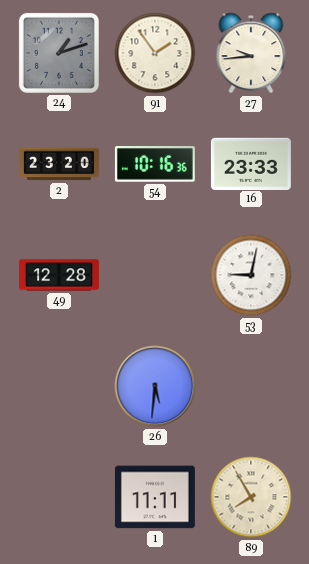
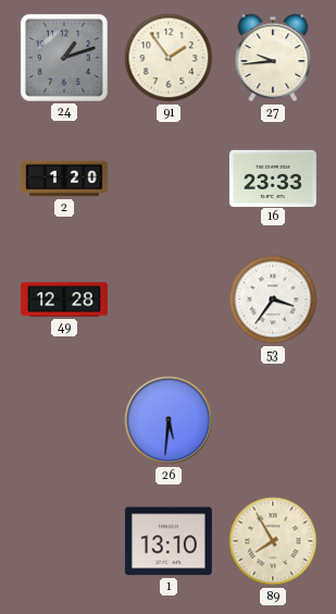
2: 23:20 -> 1:20
54: 10:16 -> none
53: 9:02 -> 3:36
1: 11:11 -> 13:10
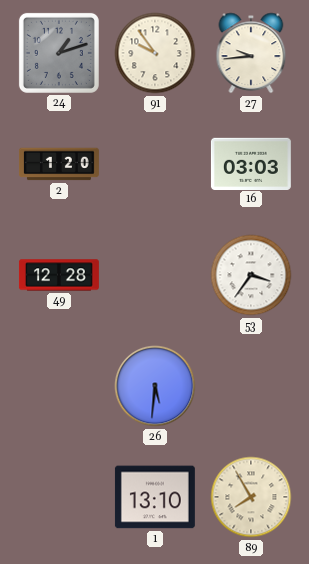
91: 1:54 -> 9:54
16: 23:33 -> 03:03
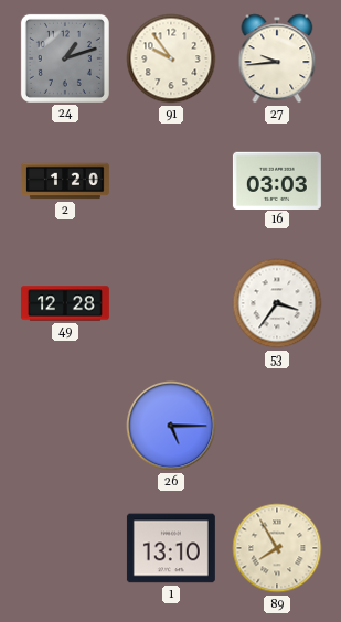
26: 5:31 -> 5:15
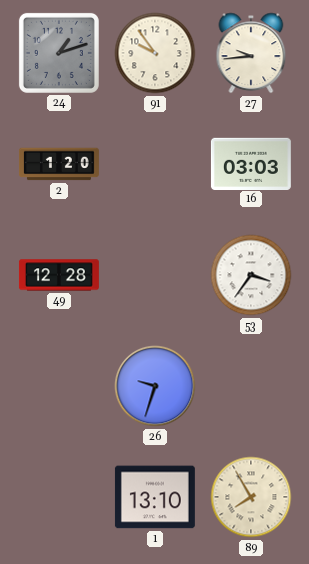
26: 5:15 -> 9:33
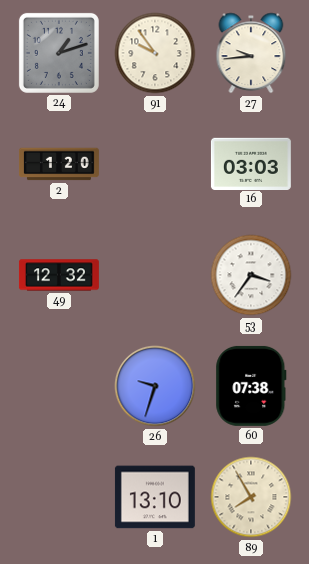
49: 12:28 -> 12:32
60: none -> 07:38
